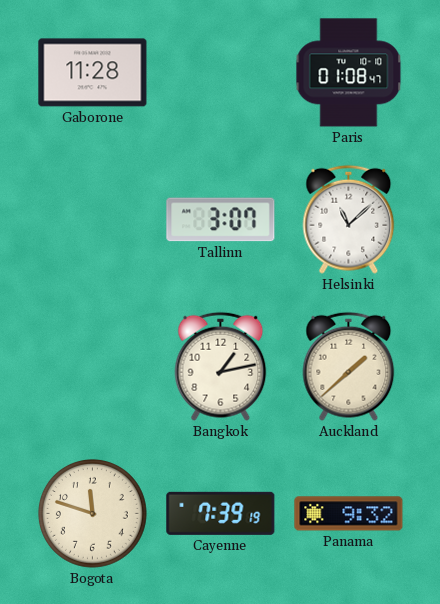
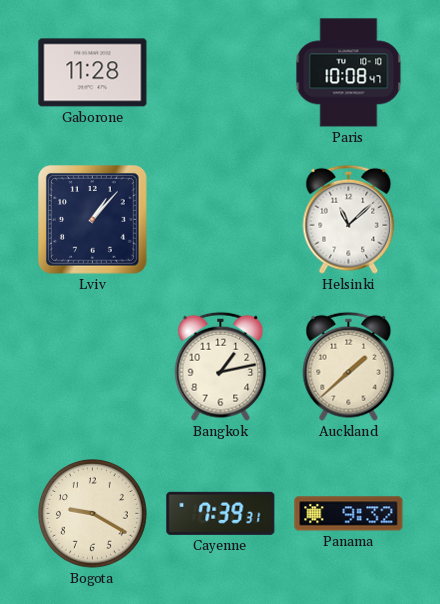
Paris: 01:08 -> 10:08
Lviv: none -> 1:07
Tallinn: 3:07 -> none
Bogota: 11:48 -> 9:20
Cayenne: 7:39:19 -> 7:39:31
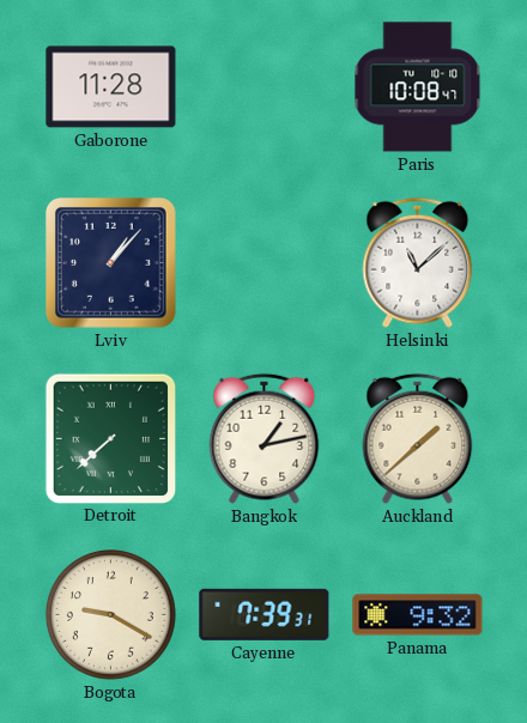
Detroit: none -> 7:38
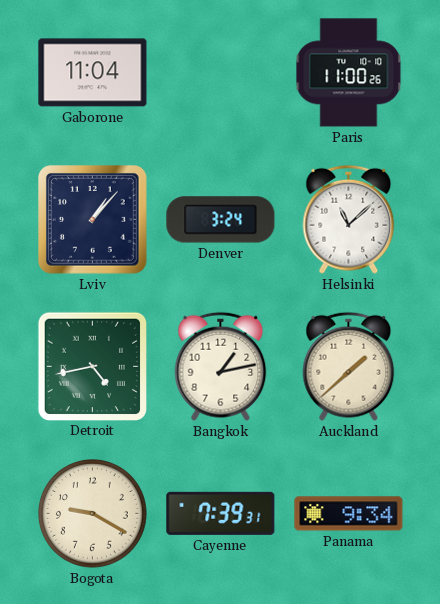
Gaborone: 11:28 -> 11:04
Paris: 10:08 -> 11:00
Denver: none -> 3:24
Detroit: 7:38 -> 4:43
Panama: 9:32 -> 9:34
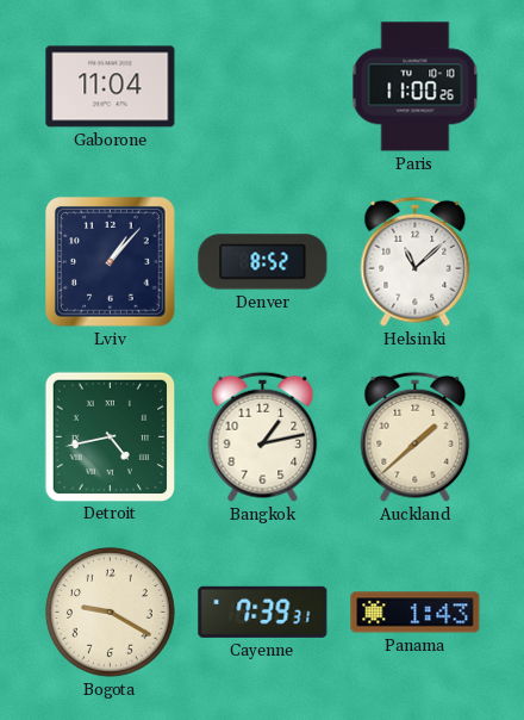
Denver: 3:24 -> 8:52
Panama: 9:34 -> 1:43
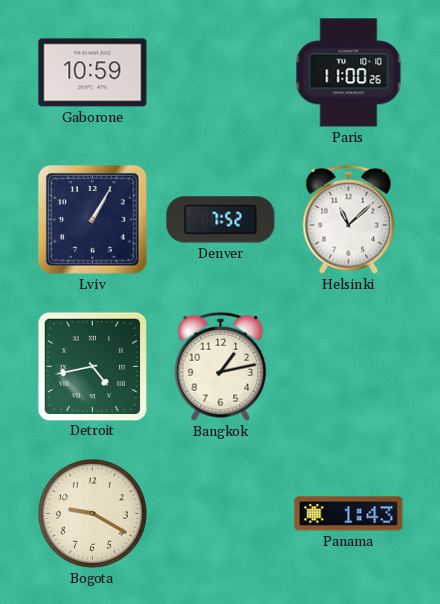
Gaborone: 11:04 -> 10:59
Lviv: 1:07 -> 1:05
Denver: 8:52 -> 7:52
Auckland: 1:38 -> none
Cayenne: 7:39 -> none
